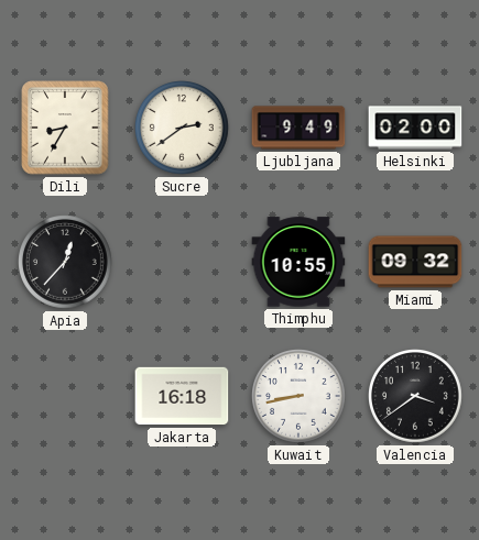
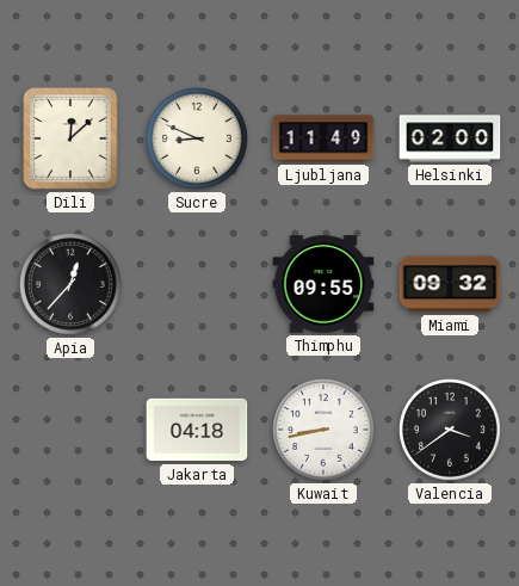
Dili: 8:35 -> 12:08
Sucre: 2:39 -> 8:49
Ljubljana: 9:49 -> 11:49
Thimphu: 10:55 -> 09:55
Jakarta: 16:18 -> 04:18
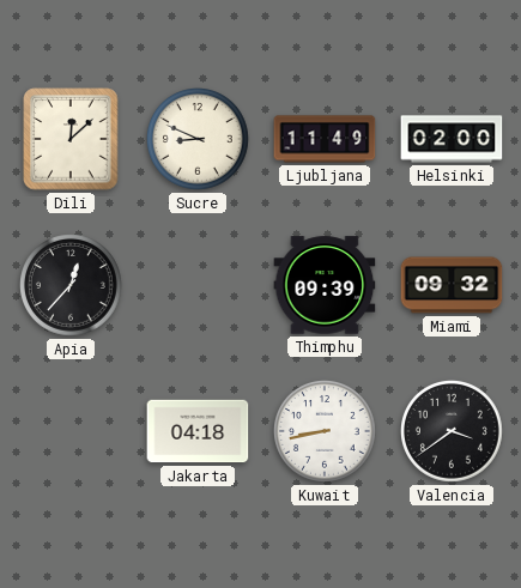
Thimphu: 09:55 -> 09:39
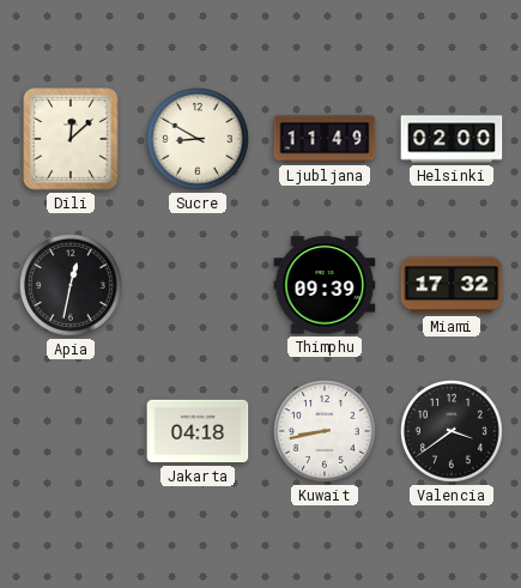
Sucre: 8:49 -> 8:50
Apia: 12:37 -> 12:32
Miami: 09:32 -> 17:32
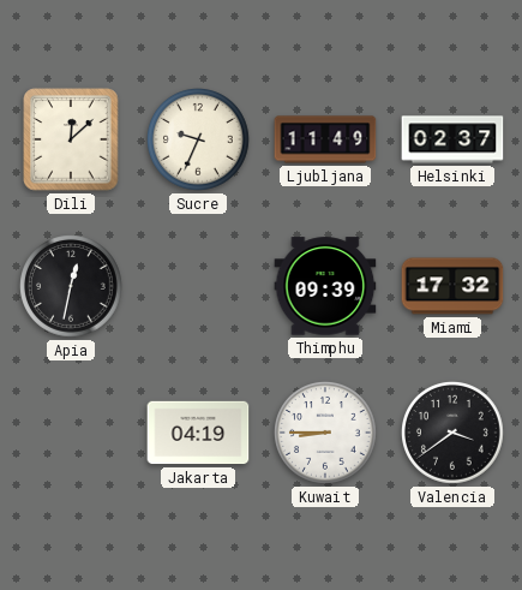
Sucre: 8:50 -> 9:34
Helsinki: 02:00 -> 02:37
Jakarta: 04:18 -> 04:19
Kuwait: 8:43 -> 8:45
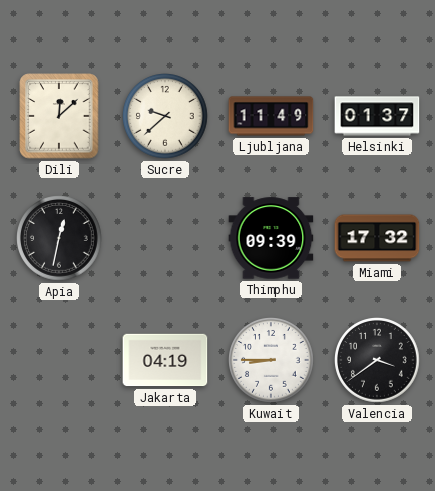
Sucre: 9:34 -> 9:38
Helsinki: 02:37 -> 01:37
